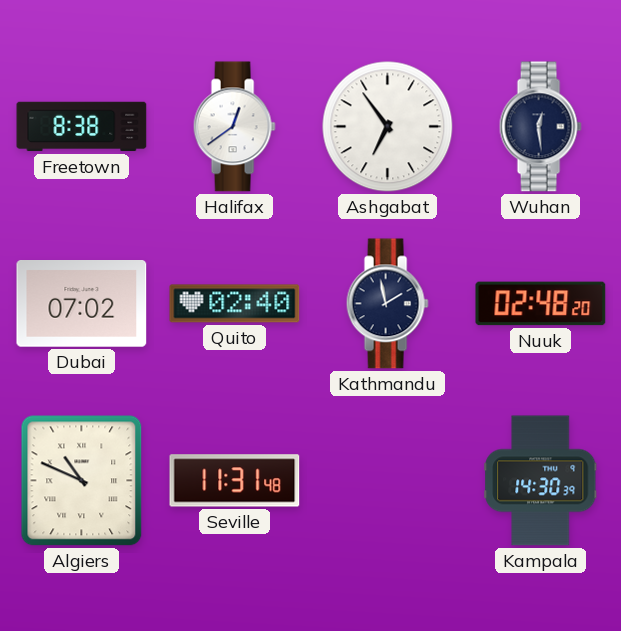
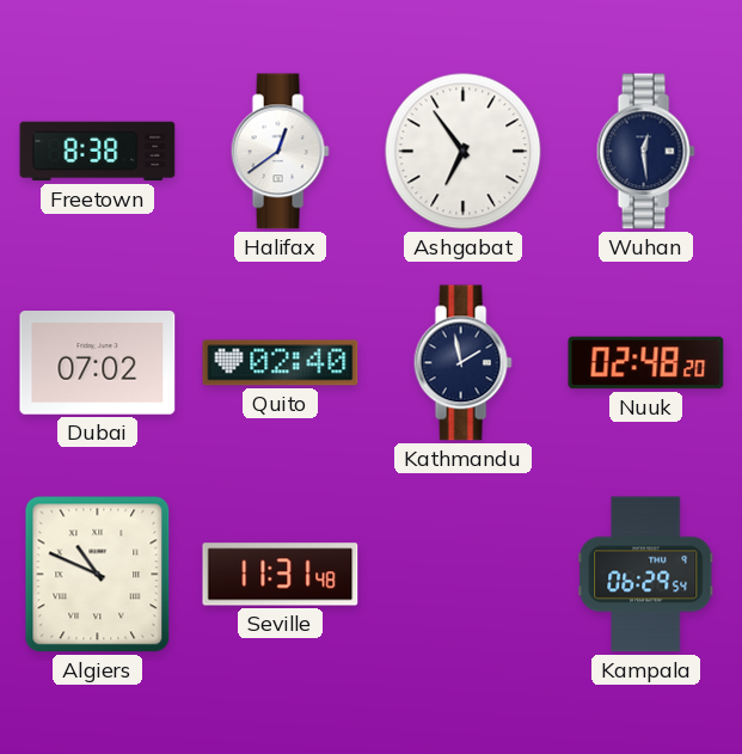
Kampala: 14:30 -> 06:29
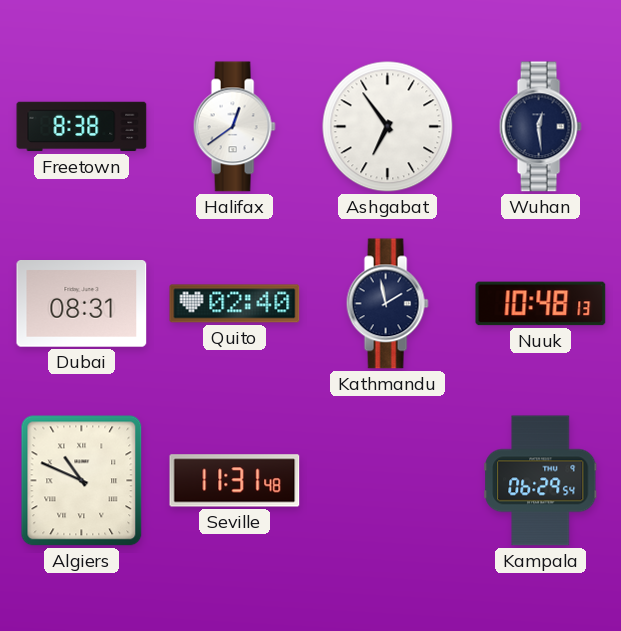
Dubai: 07:02 -> 08:31
Nuuk: 02:48 -> 10:48
